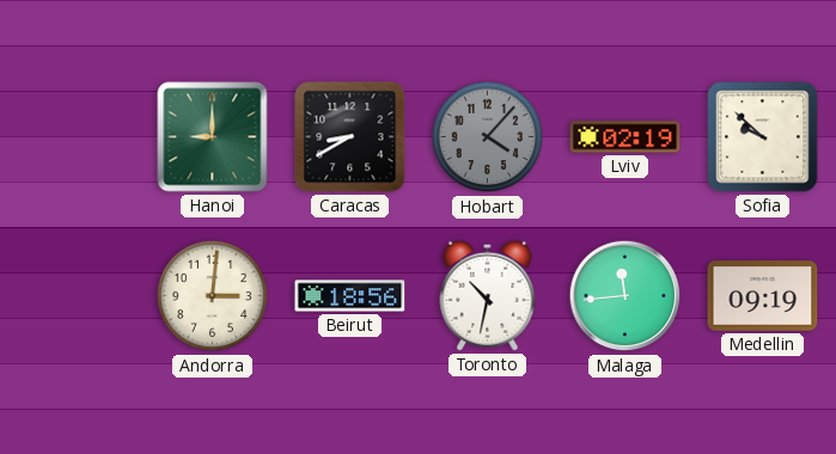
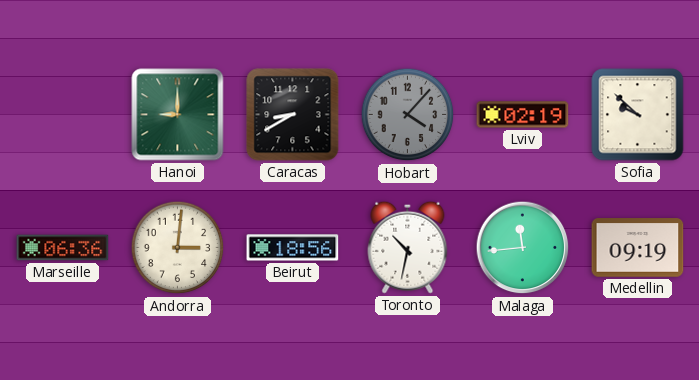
Marseille: none -> 06:36
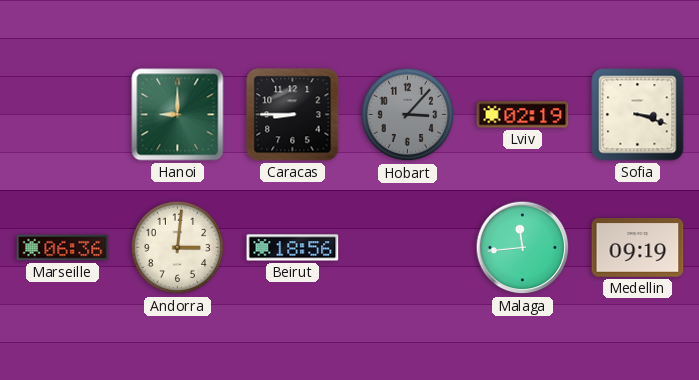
Caracas: 8:40 -> 8:45
Hobart: 4:07 -> 3:07
Sofia: 9:52 -> 3:18
Toronto: 10:32 -> none
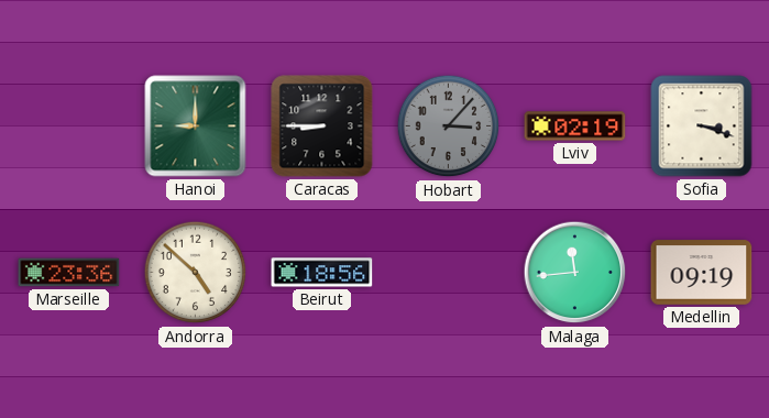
Marseille: 06:36 -> 23:36
Andorra: 3:01 -> 4:52
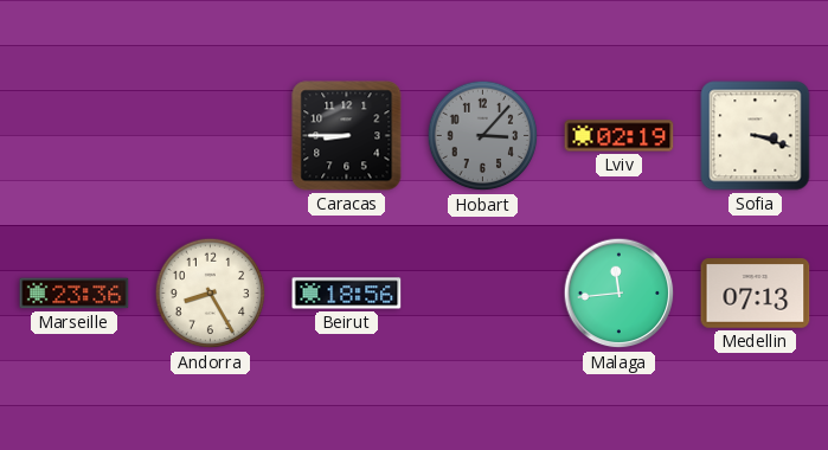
Hanoi: 9:00 -> none
Andorra: 4:52 -> 8:25
Medellin: 09:19 -> 07:13
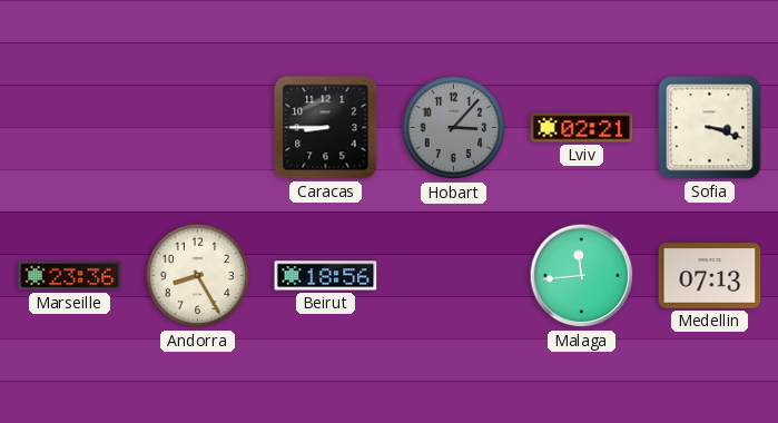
Lviv: 02:19 -> 02:21
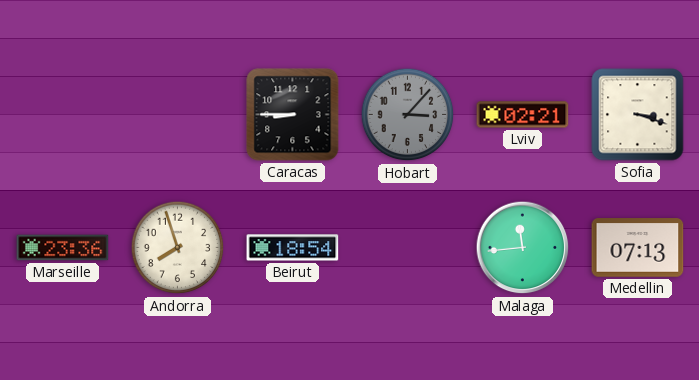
Andorra: 8:25 -> 7:57
Beirut: 18:56 -> 18:54
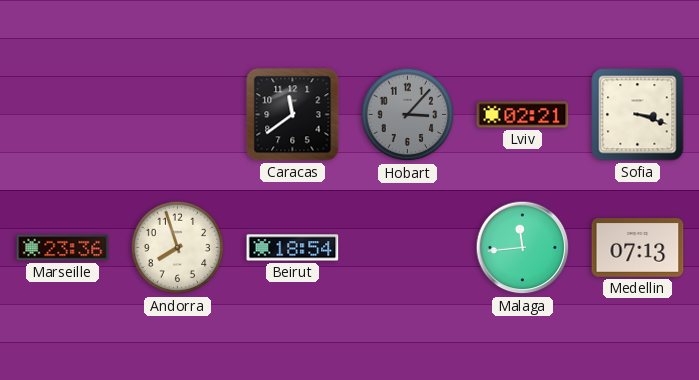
Caracas: 8:45 -> 11:39
